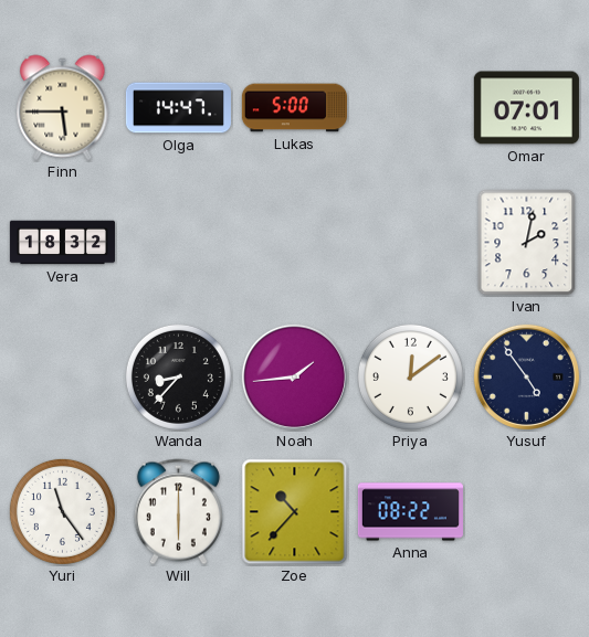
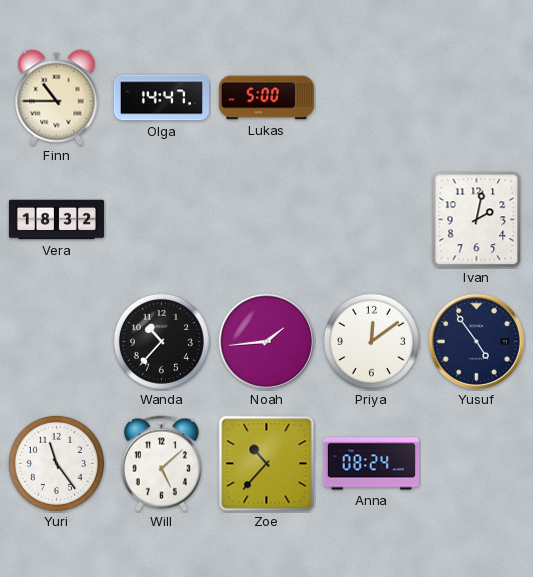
Finn: 5:45 -> 10:45
Omar: 07:01 -> none
Wanda: 8:37 -> 10:37
Will: 6:00 -> 5:08
Anna: 08:22 -> 08:24
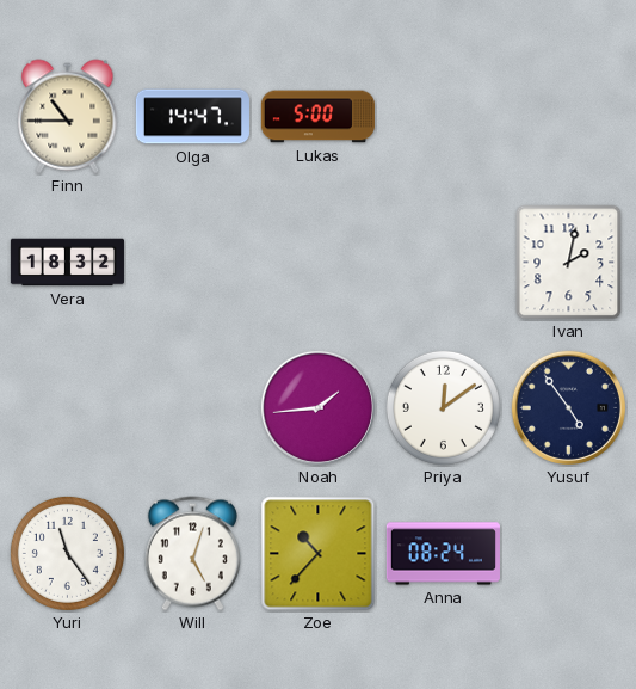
Wanda: 10:37 -> none
Will: 5:08 -> 5:03
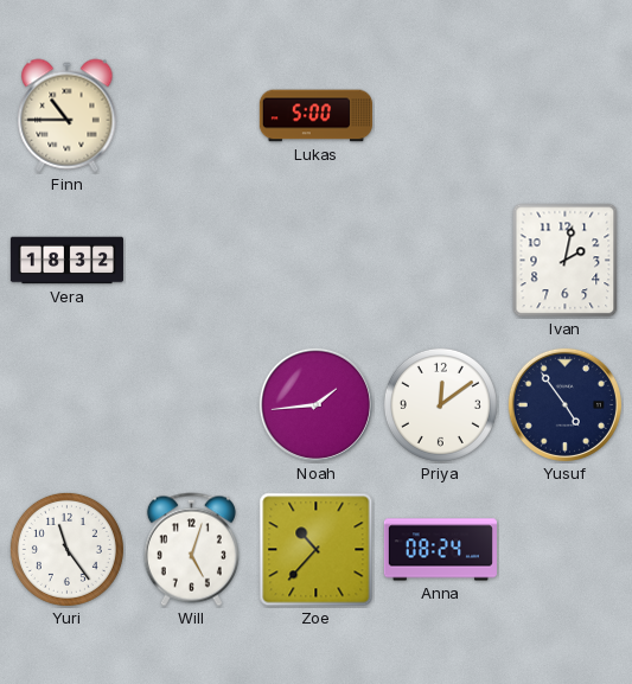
Olga: 14:47 -> none
